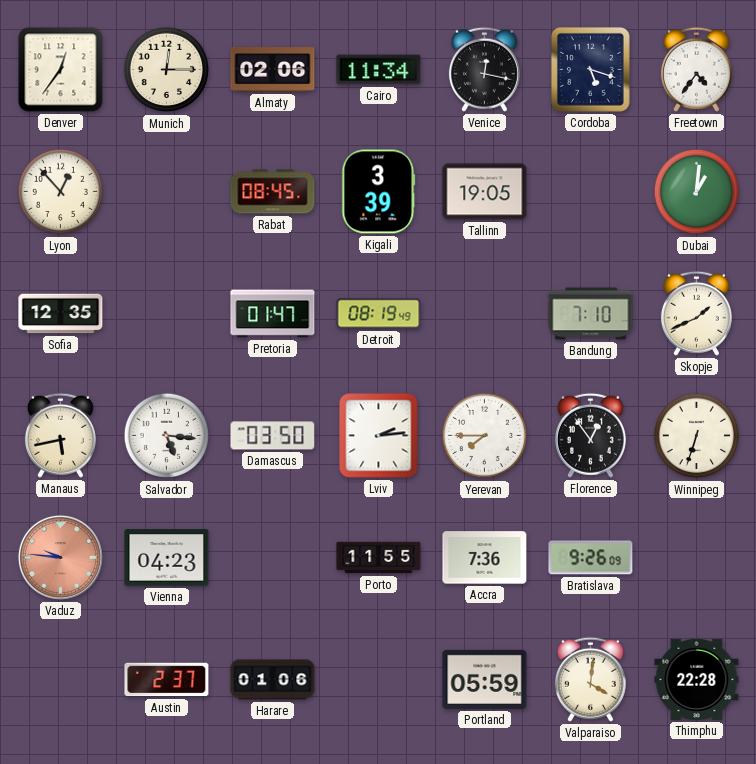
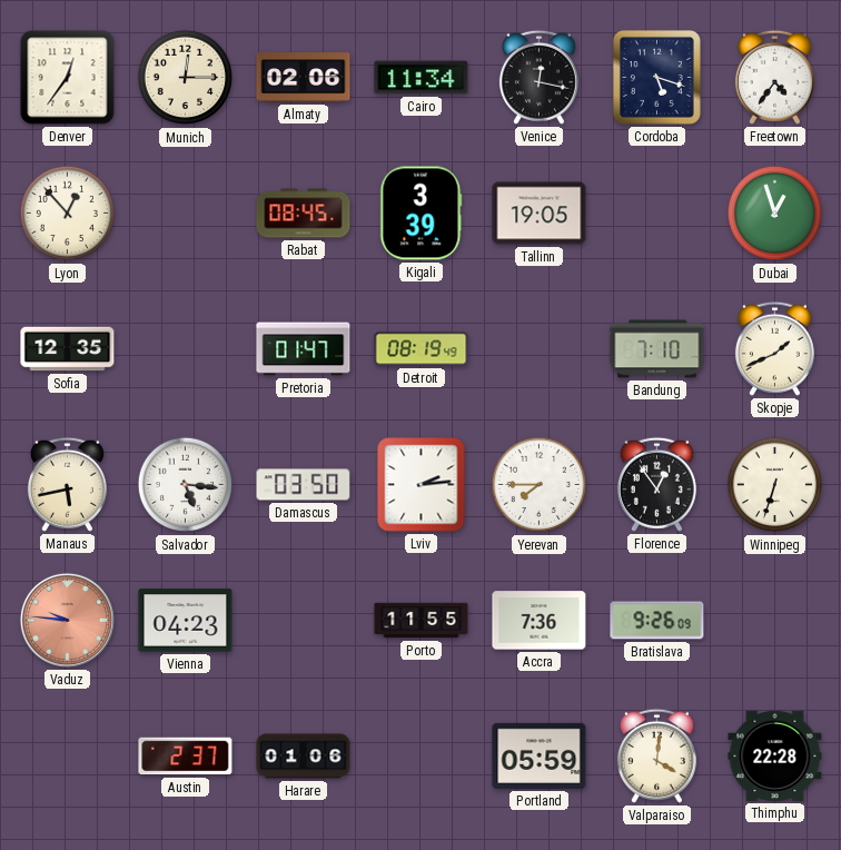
Dubai: 1:01 -> 12:57
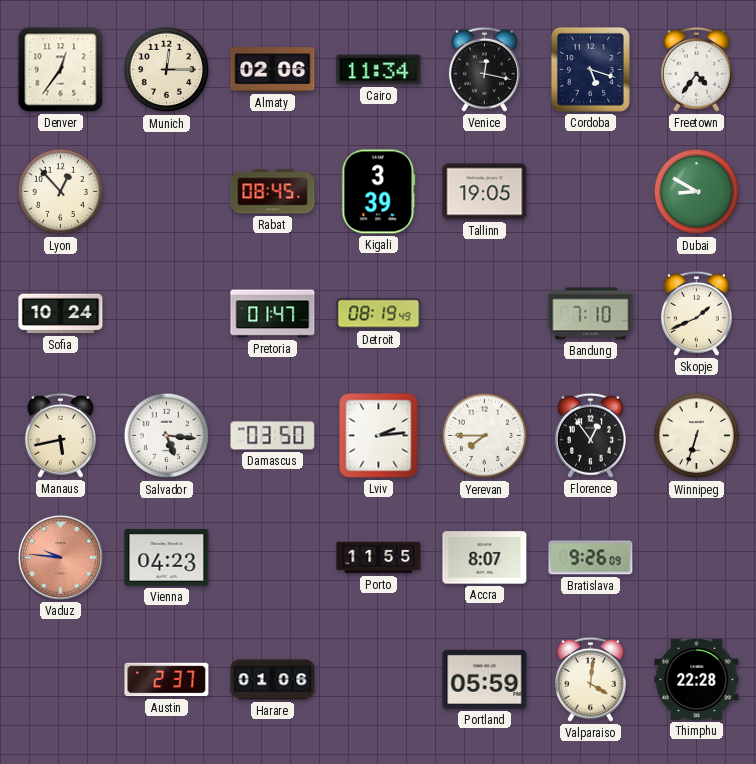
Dubai: 12:57 -> 8:50
Sofia: 12:35 -> 10:24
Accra: 7:36 -> 8:07
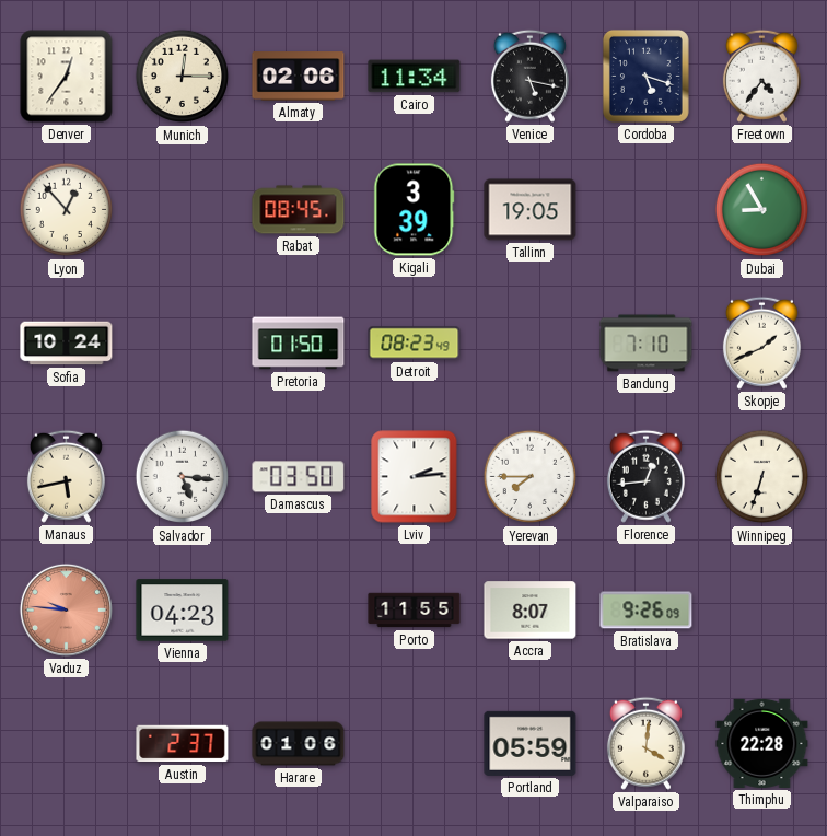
Venice: 12:17 -> 5:17
Dubai: 8:50 -> 8:55
Pretoria: 01:47 -> 01:50
Detroit: 08:19 -> 08:23
Florence: 12:54 -> 12:44
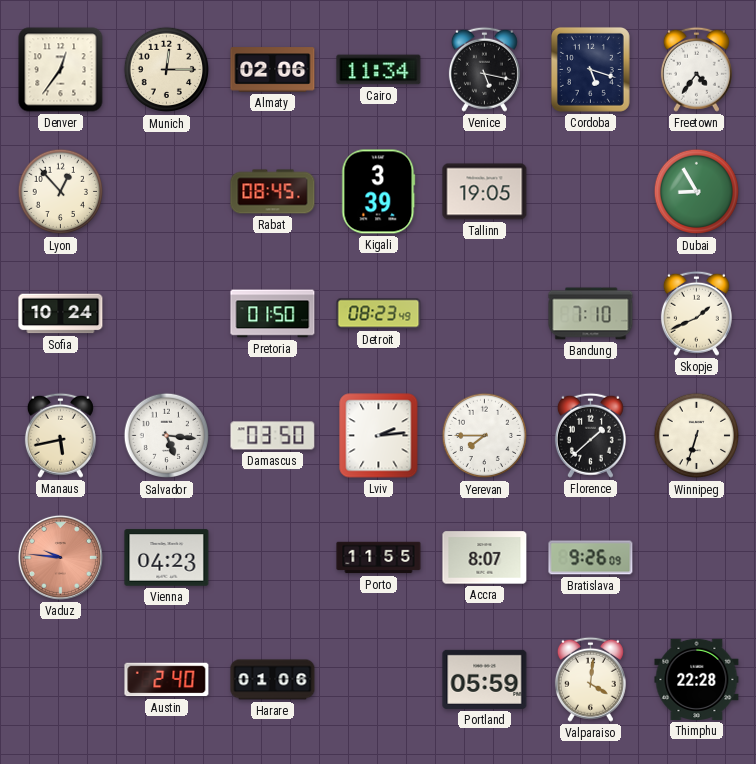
Florence: 12:44 -> 1:38
Austin: 2:37 -> 2:40
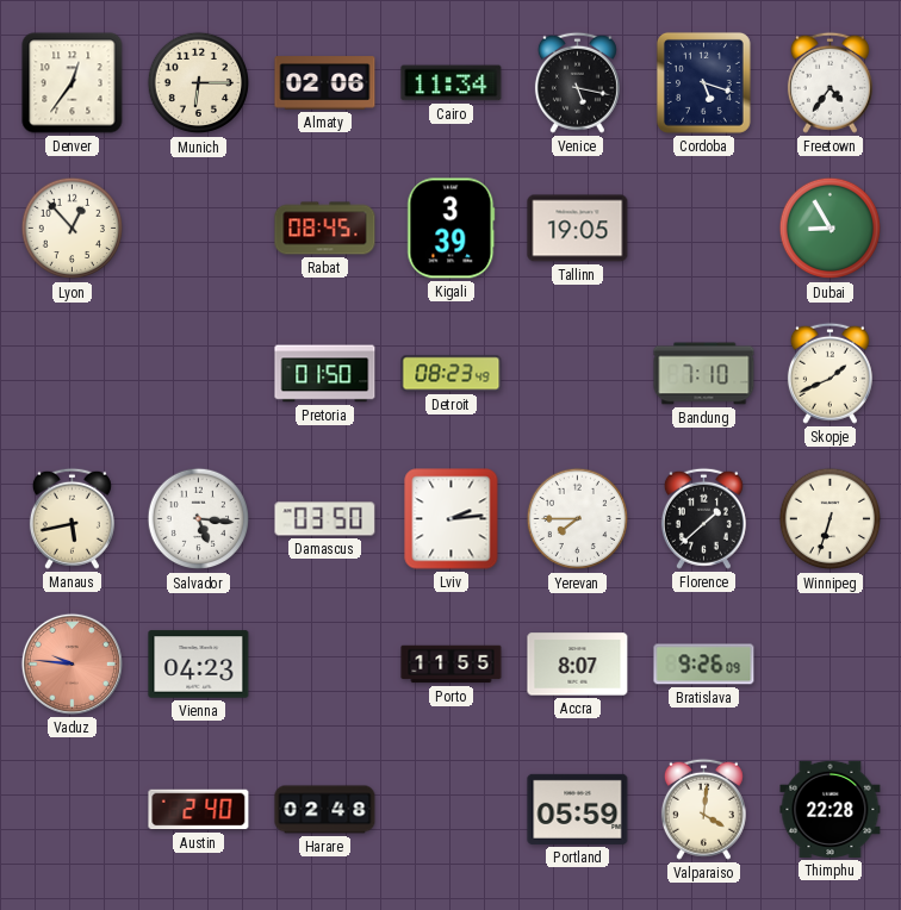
Munich: 12:15 -> 6:15
Sofia: 10:24 -> none
Harare: 01:06 -> 02:48
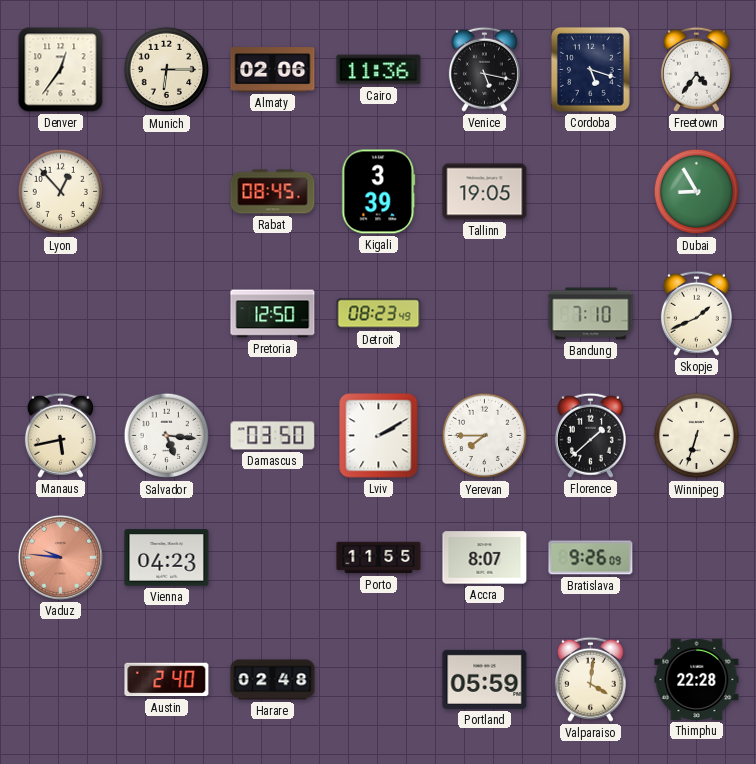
Cairo: 11:34 -> 11:36
Pretoria: 01:50 -> 12:50
Lviv: 2:14 -> 2:10
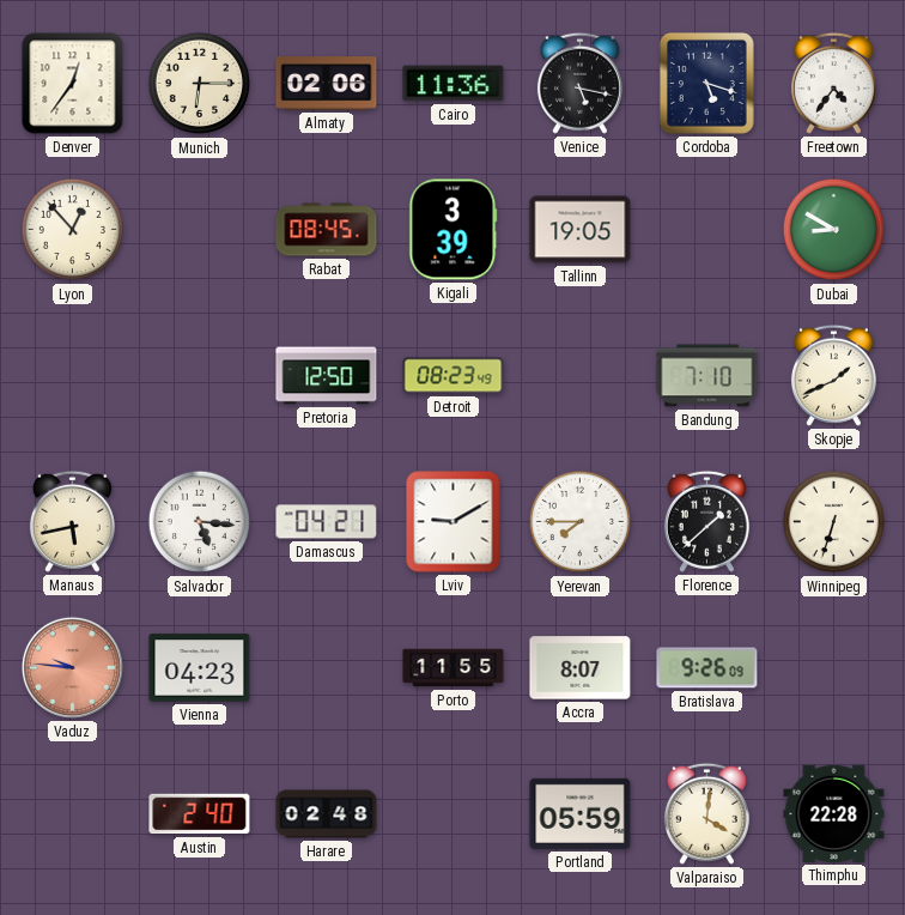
Dubai: 8:55 -> 8:50
Damascus: 03:50 -> 04:21
Lviv: 2:10 -> 9:10
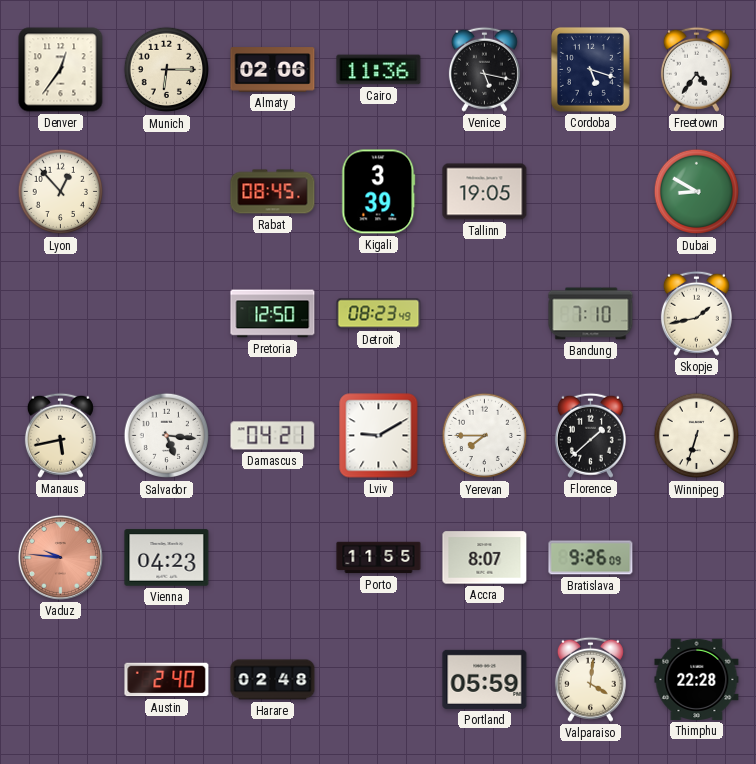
Skopje: 1:41 -> 1:43
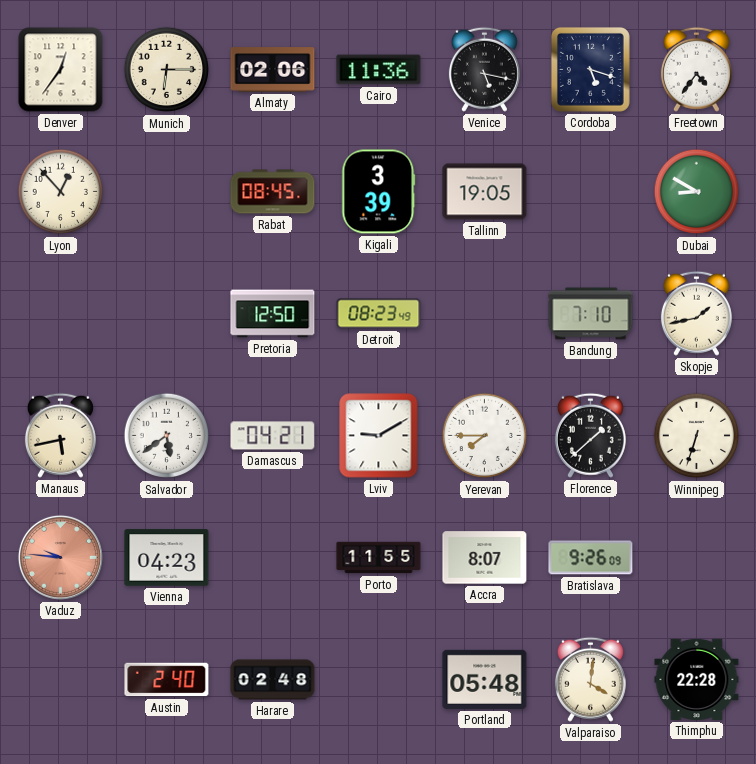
Salvador: 5:16 -> 5:39
Portland: 05:59 -> 05:48
